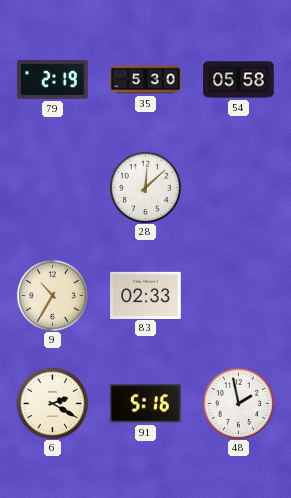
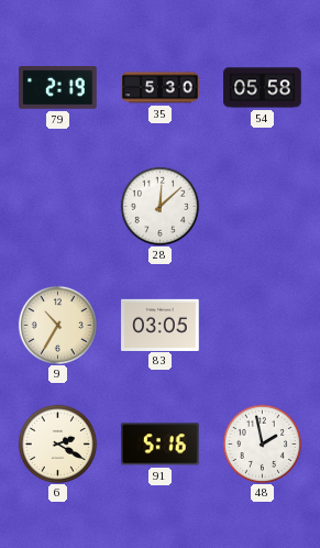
83: 02:33 -> 03:05
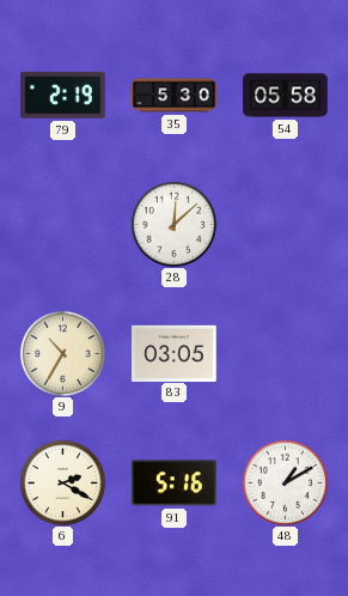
48: 1:58 -> 1:10
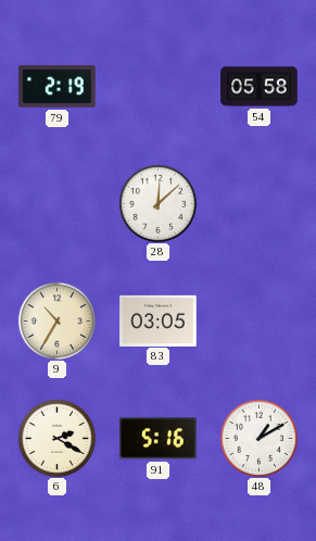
35: 5:30 -> none
